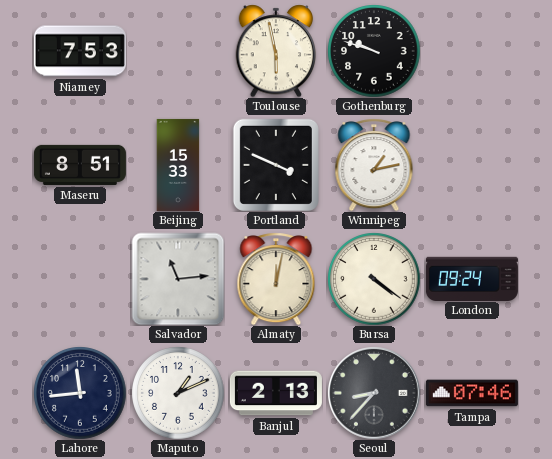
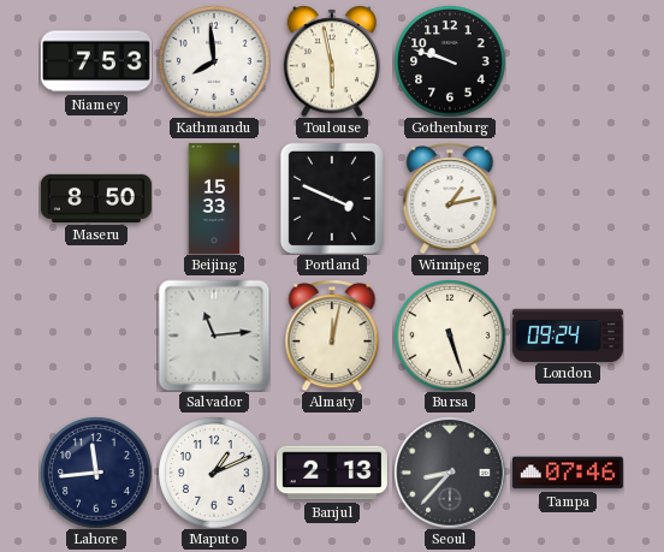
Kathmandu: none -> 7:59
Maseru: 8:51 -> 8:50
Bursa: 4:21 -> 5:27
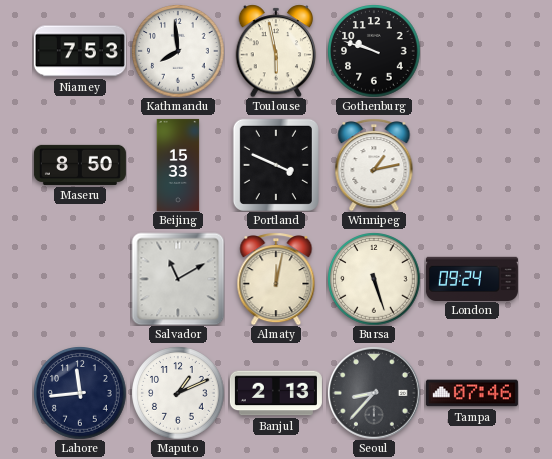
Salvador: 11:14 -> 11:10
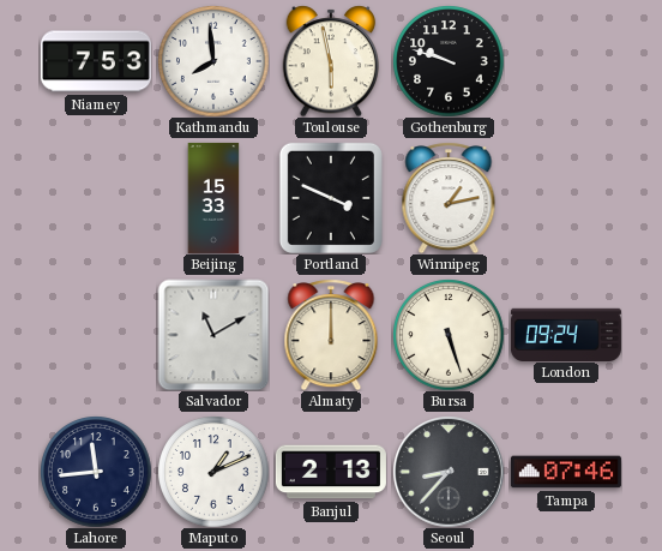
Maseru: 8:50 -> none
Almaty: 12:02 -> 12:00
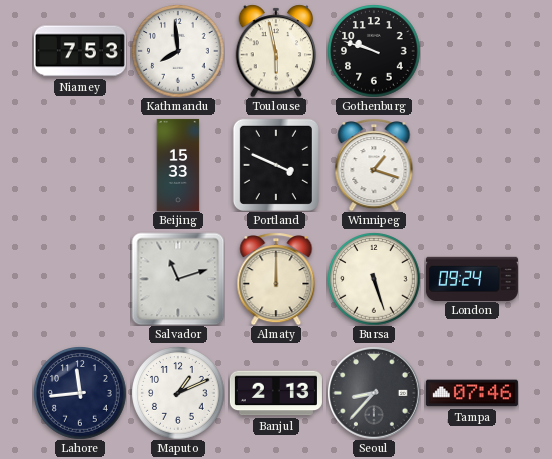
Winnipeg: 1:13 -> 1:18
Salvador: 11:10 -> 11:12
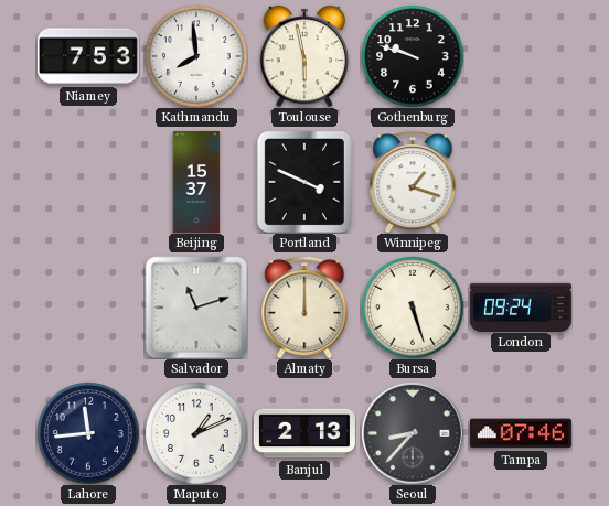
Beijing: 15:33 -> 15:37
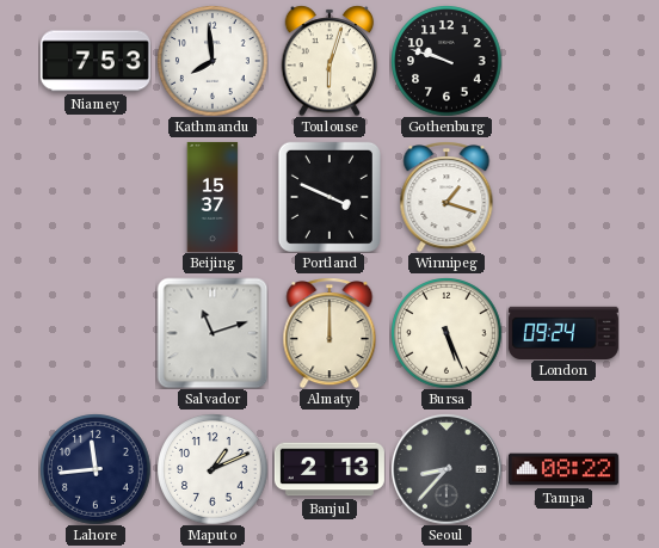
Toulouse: 5:58 -> 6:03
Bursa: 5:27 -> 5:26
Tampa: 07:46 -> 08:22
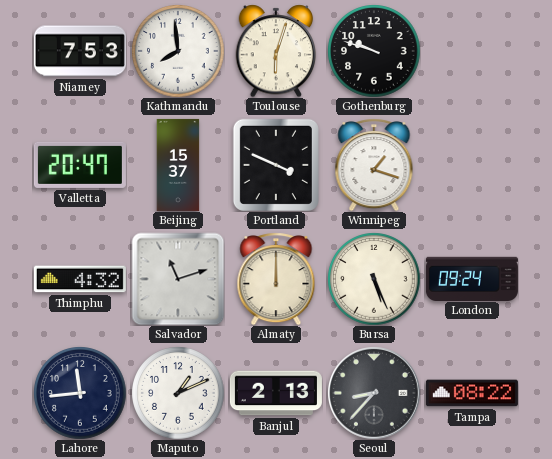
Valletta: none -> 20:47
Thimphu: none -> 4:32
